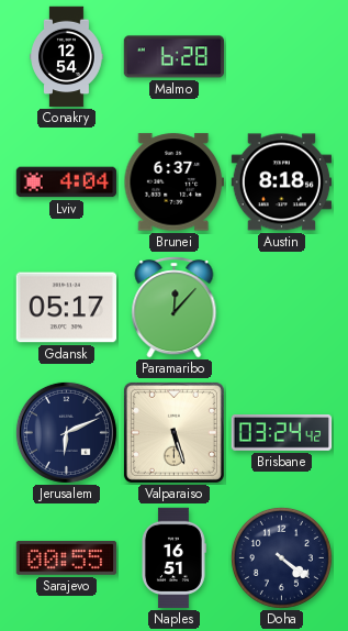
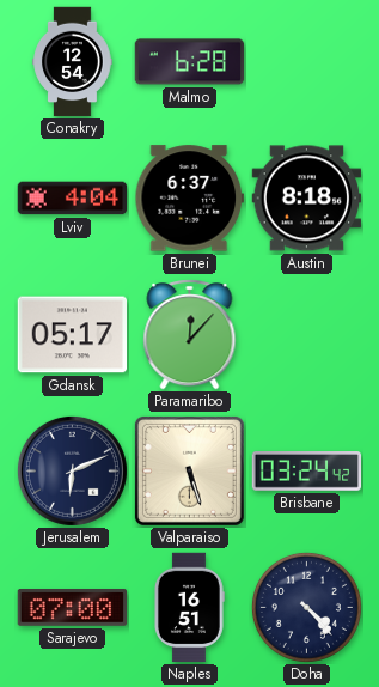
Sarajevo: 00:55 -> 07:00
Doha: 4:21 -> 4:23
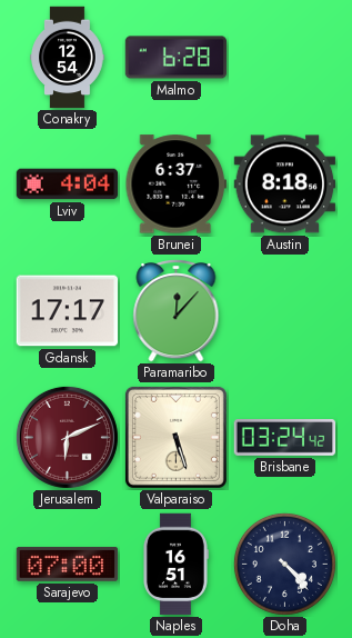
Gdansk: 05:17 -> 17:17
Jerusalem dial: navy -> burgundy
